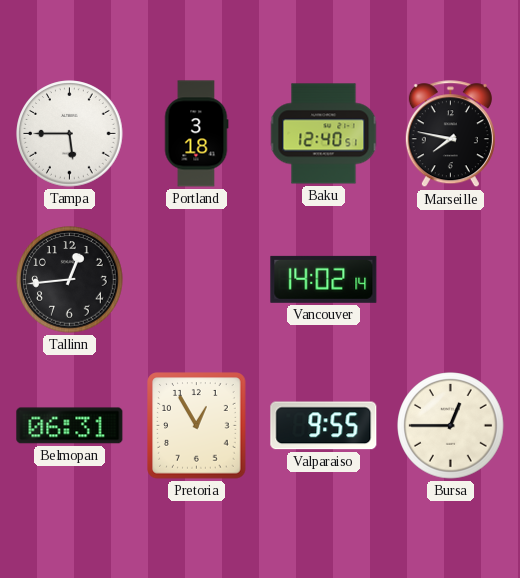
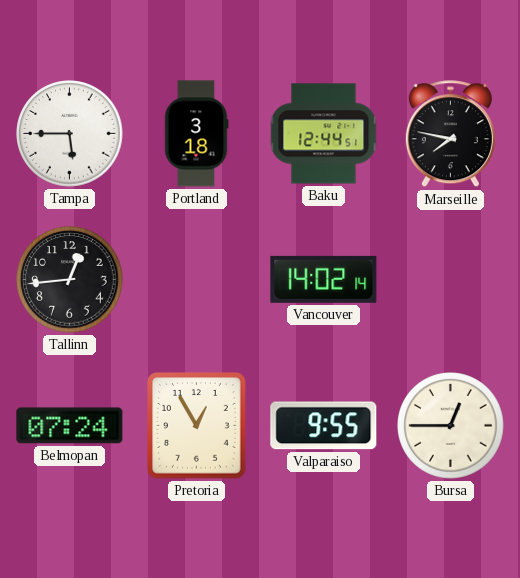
Baku: 12:40 -> 12:44
Belmopan: 06:31 -> 07:24
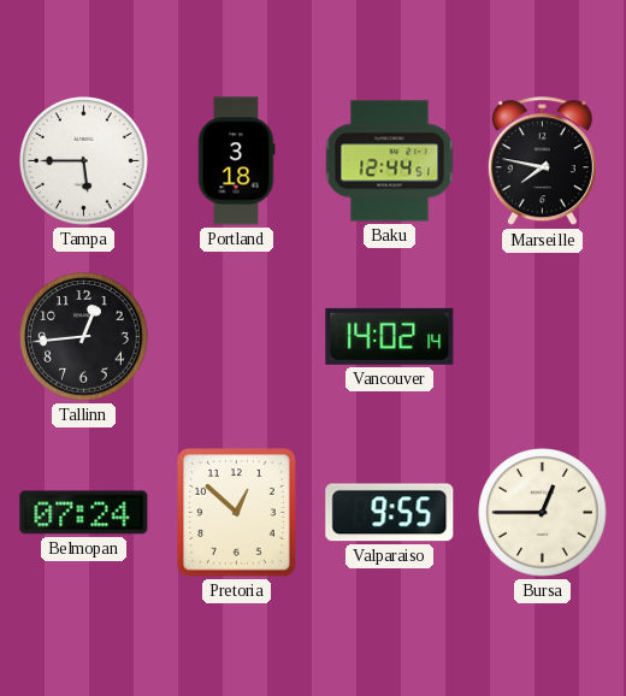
Pretoria: 12:55 -> 12:52
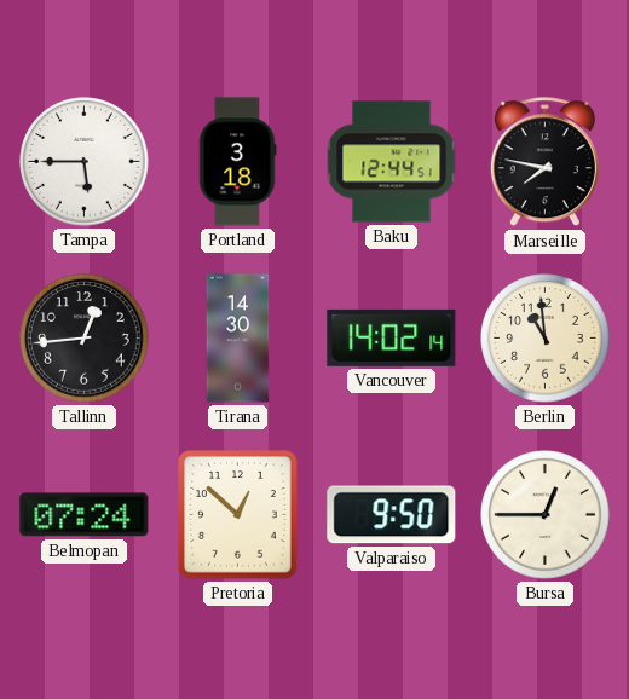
Tirana: none -> 14:30
Berlin: none -> 10:59
Valparaiso: 9:55 -> 9:50
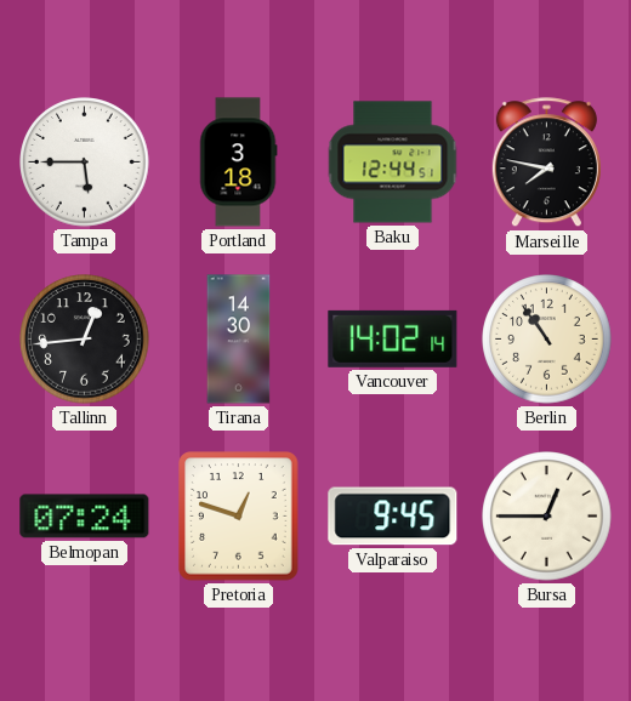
Berlin: 10:59 -> 10:54
Pretoria: 12:52 -> 12:48
Valparaiso: 9:50 -> 9:45
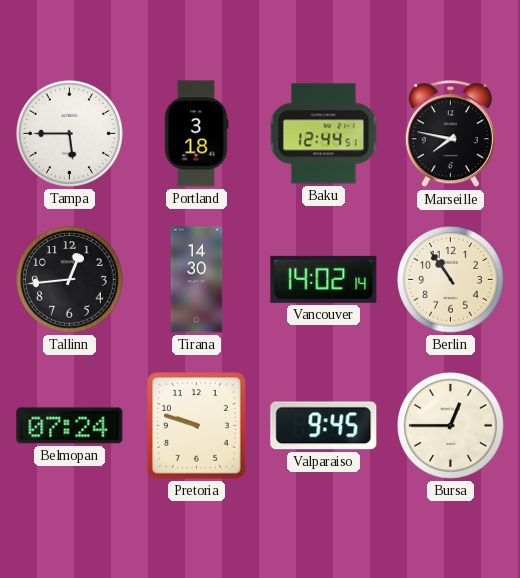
Pretoria: 12:48 -> 9:48
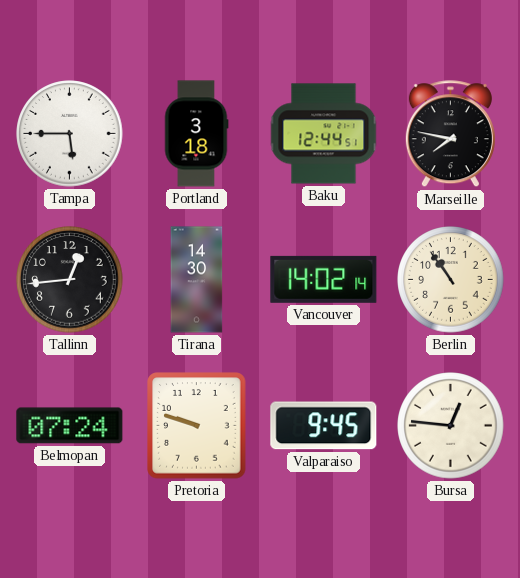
Bursa: 12:45 -> 12:46
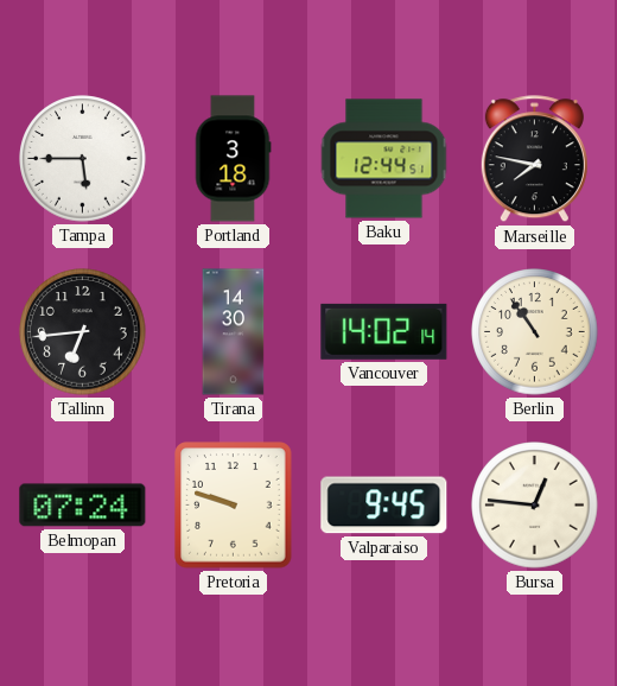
Tallinn: 12:44 -> 6:44
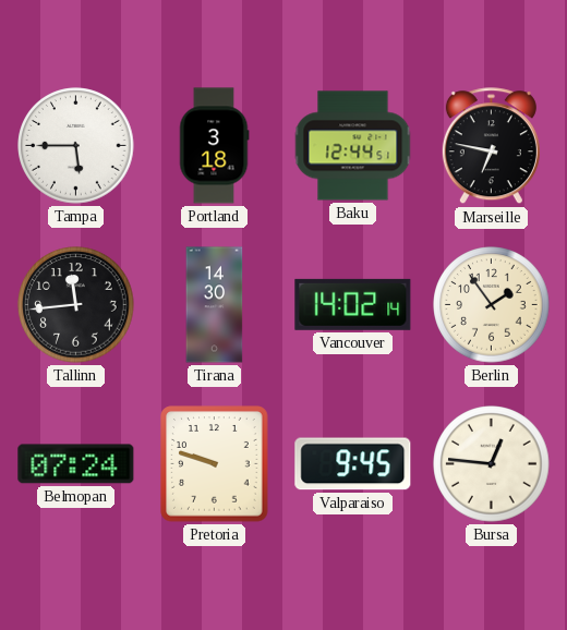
Marseille: 7:47 -> 6:47
Tallinn: 6:44 -> 11:44
Berlin: 10:54 -> 1:54
